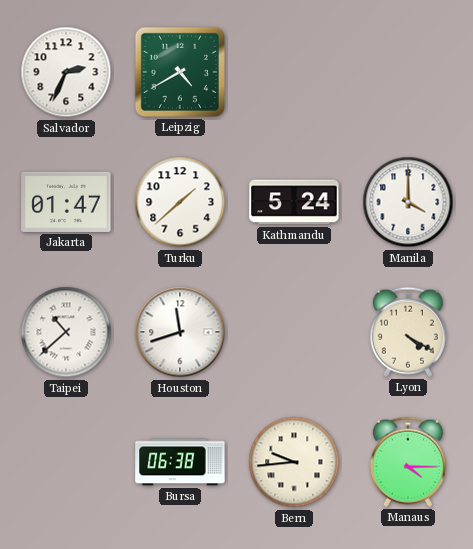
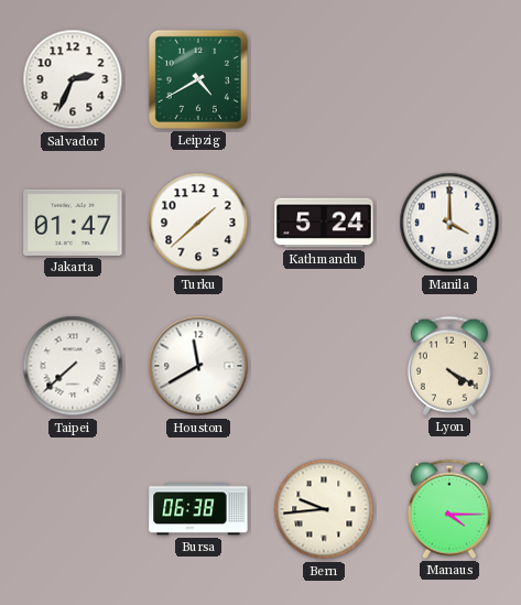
Taipei: 10:38 -> 7:38
Houston: 11:42 -> 11:40
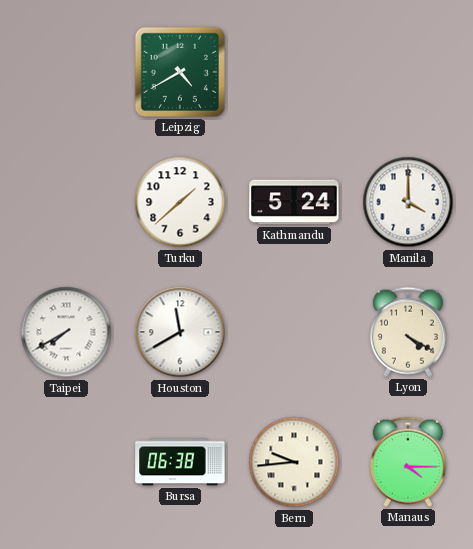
Salvador: 2:34 -> none
Jakarta: 01:47 -> none
Taipei: 7:38 -> 7:40
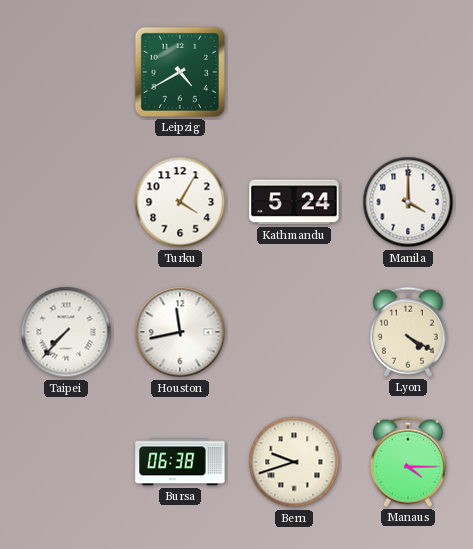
Turku: 1:38 -> 4:05
Taipei: 7:40 -> 7:37
Houston: 11:40 -> 11:43
Bern: 9:44 -> 9:42
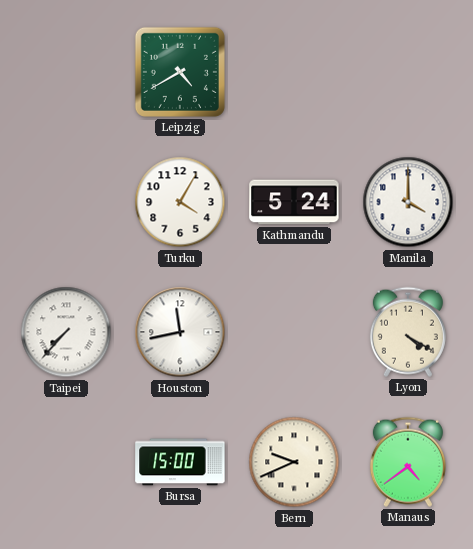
Bursa: 06:38 -> 15:00
Bern: 9:42 -> 9:41
Manaus: 4:15 -> 4:39
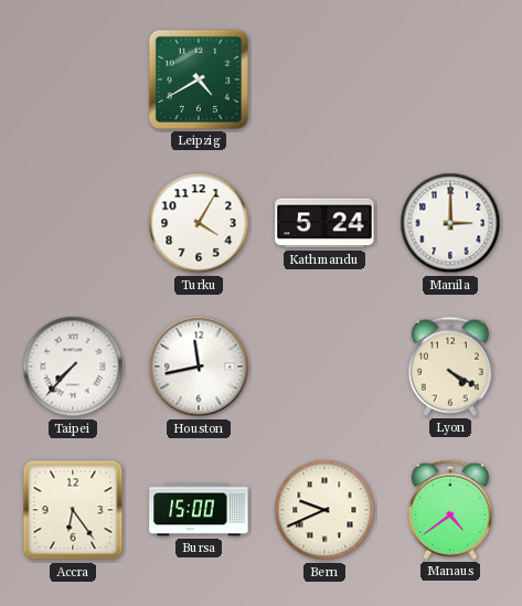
Manila: 4:00 -> 3:00
Accra: none -> 6:24
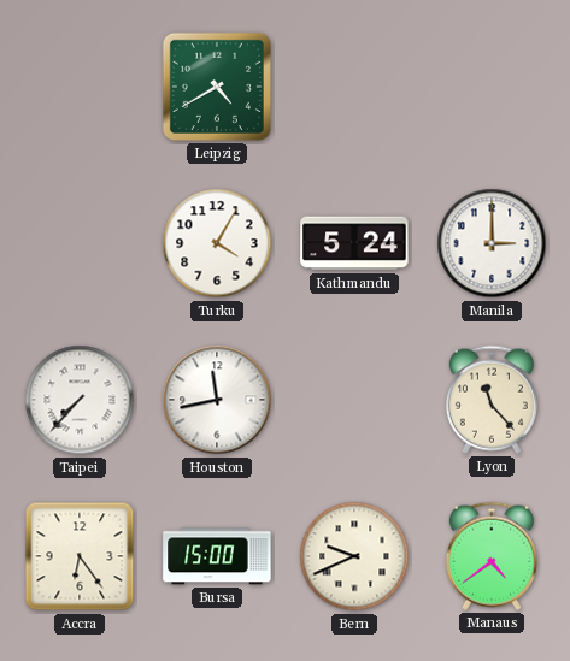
Lyon: 4:20 -> 11:23
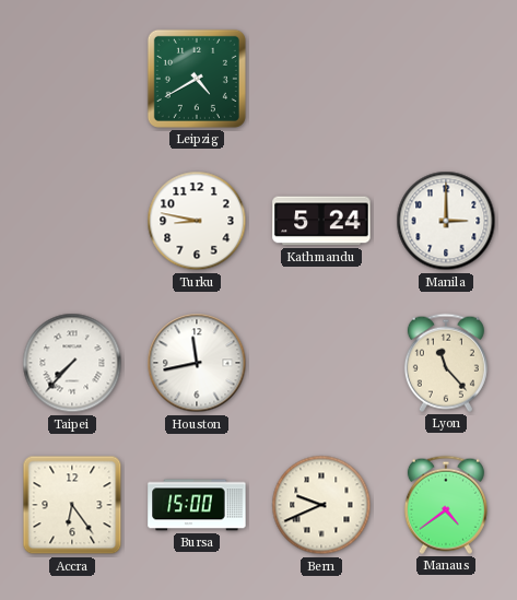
Turku: 4:05 -> 8:47
